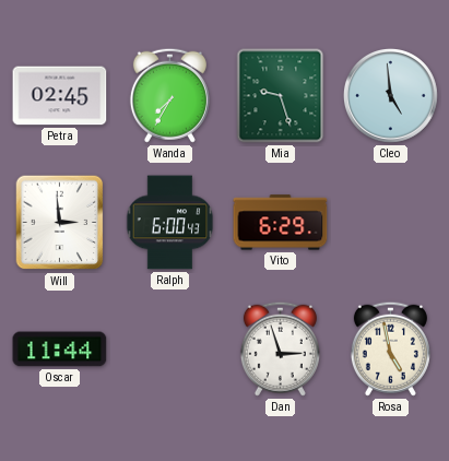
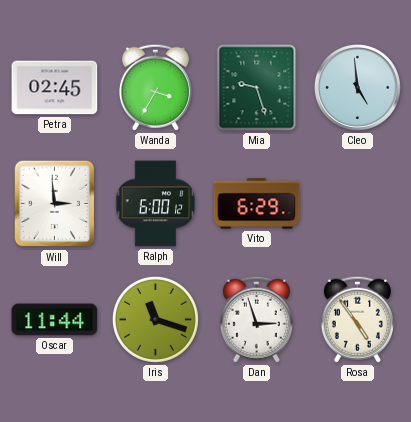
Wanda: 7:35 -> 3:35
Ralph: 6:00:43 -> 6:00:12
Iris: none -> 11:18
Rosa: 4:58 -> 4:54
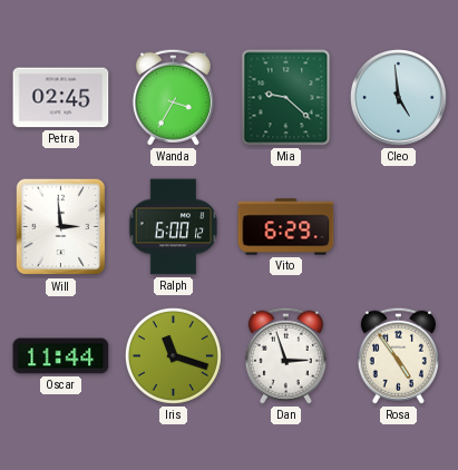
Mia: 9:27 -> 9:22
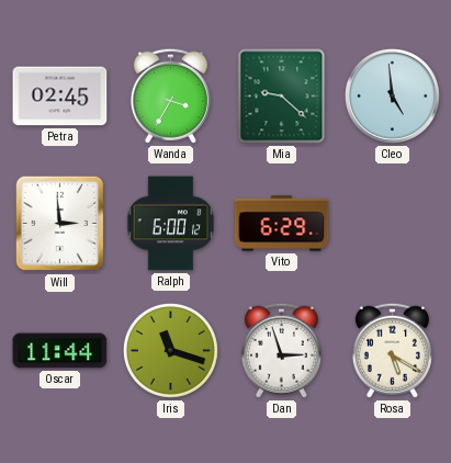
Rosa: 4:54 -> 5:20
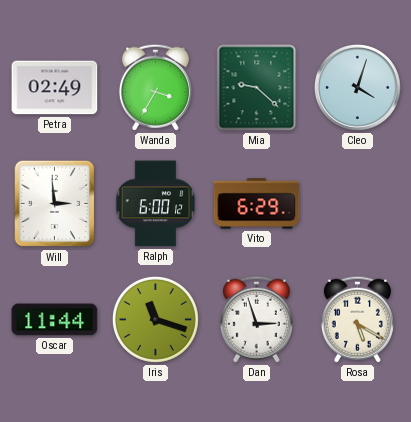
Petra: 02:45 -> 02:49
Cleo: 4:59 -> 4:03
